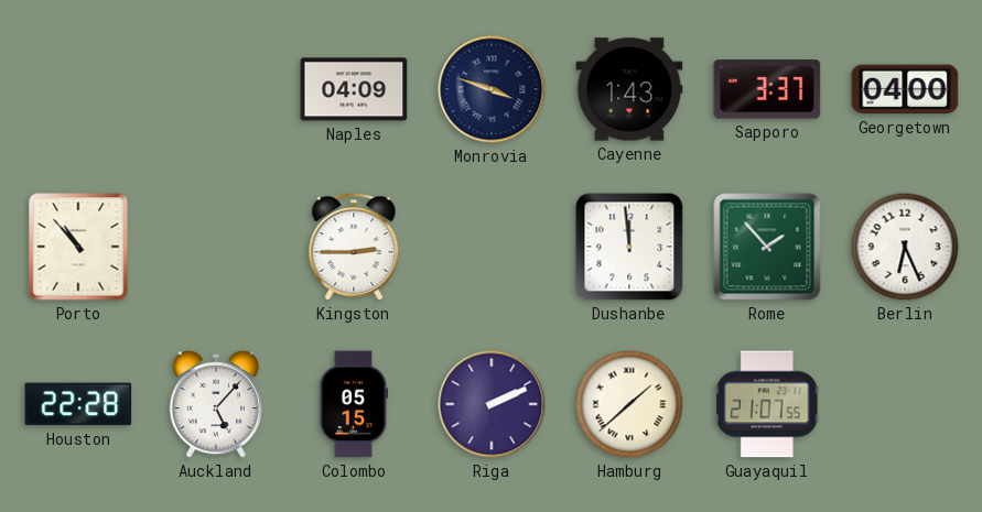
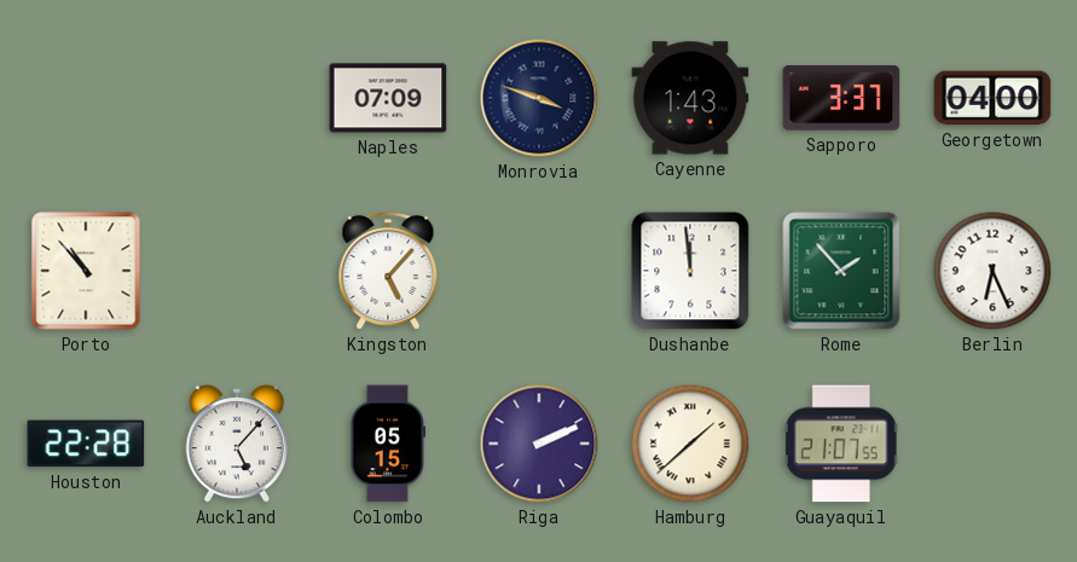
Naples: 04:09 -> 07:09
Kingston: 2:45 -> 5:07
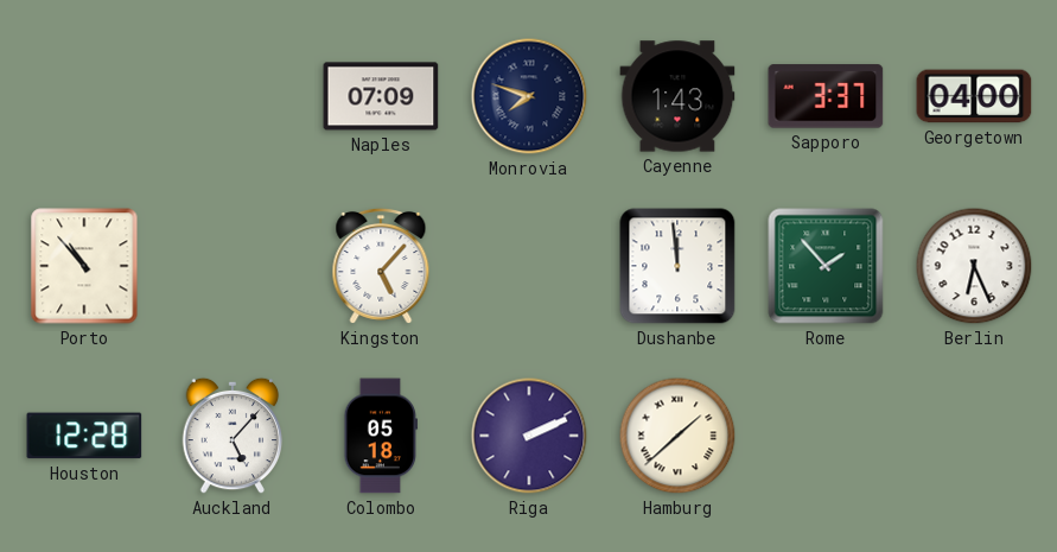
Monrovia: 3:48 -> 7:48
Houston: 22:28 -> 12:28
Colombo: 05:15 -> 05:18
Guayaquil: 21:07 -> none
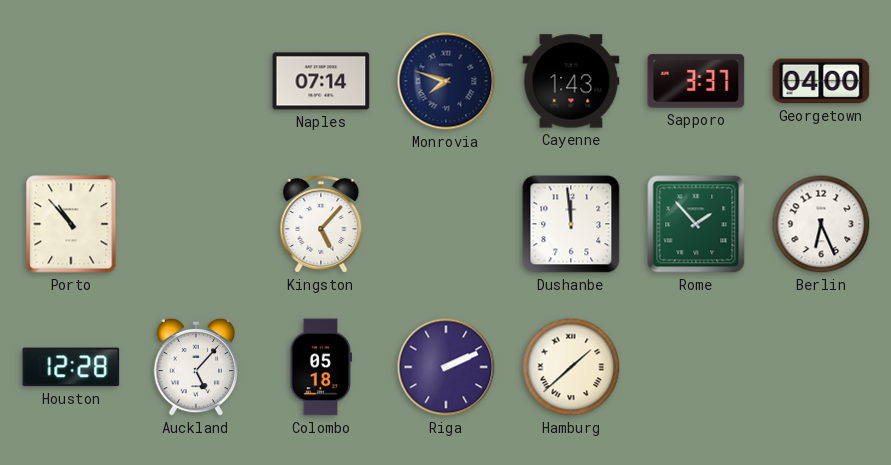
Naples: 07:09 -> 07:14
